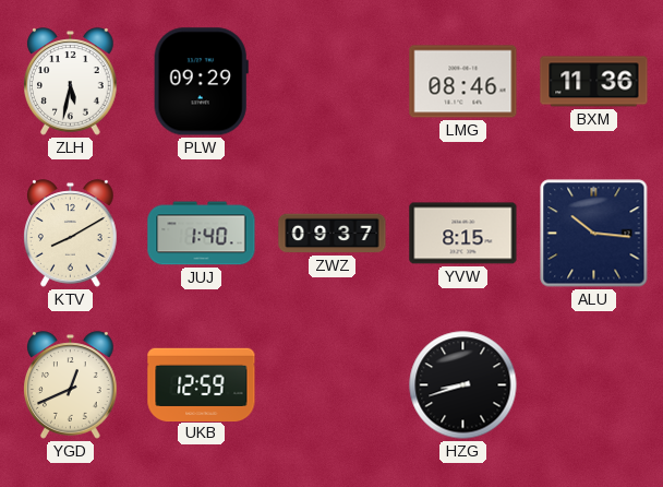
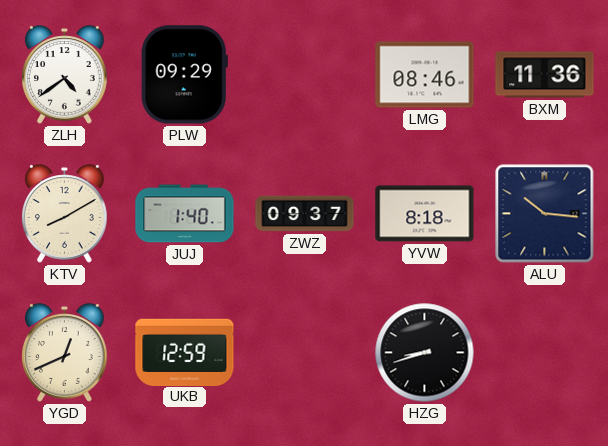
ZLH: 5:32 -> 4:39
YVW: 8:15 -> 8:18
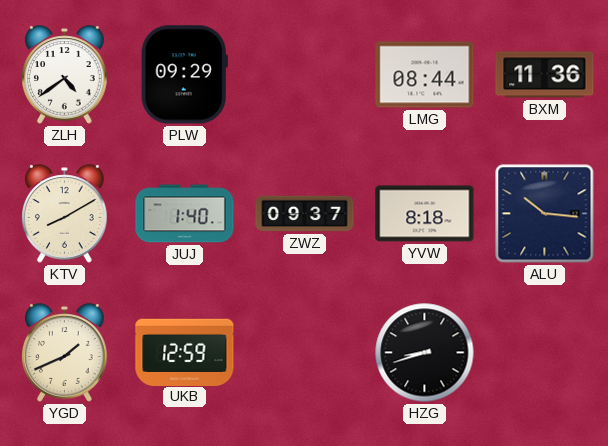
LMG: 08:46 -> 08:44
YGD: 12:41 -> 1:41
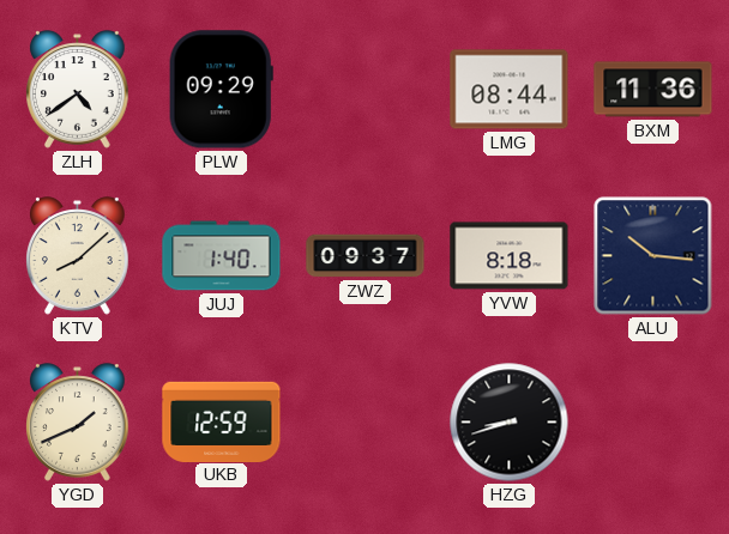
KTV: 8:10 -> 8:08
